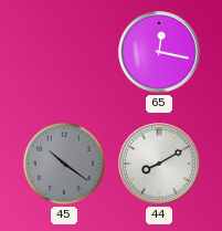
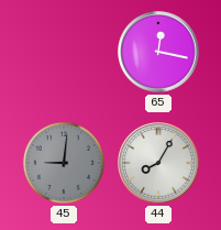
45: 10:21 -> 9:01
44: 8:10 -> 8:05
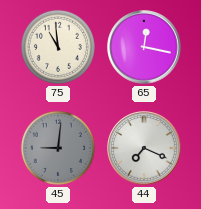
75: none -> 10:59
44: 8:05 -> 7:19
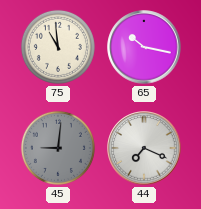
65: 12:17 -> 10:17
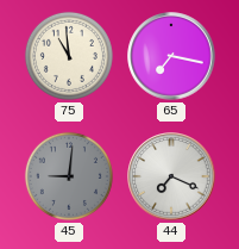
65: 10:17 -> 7:17
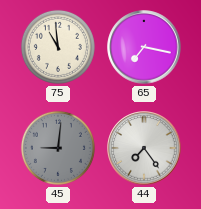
44: 7:19 -> 7:24
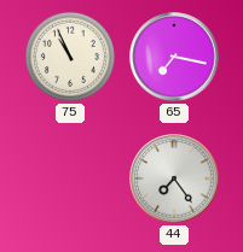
75: 10:59 -> 10:56
45: 9:01 -> none
